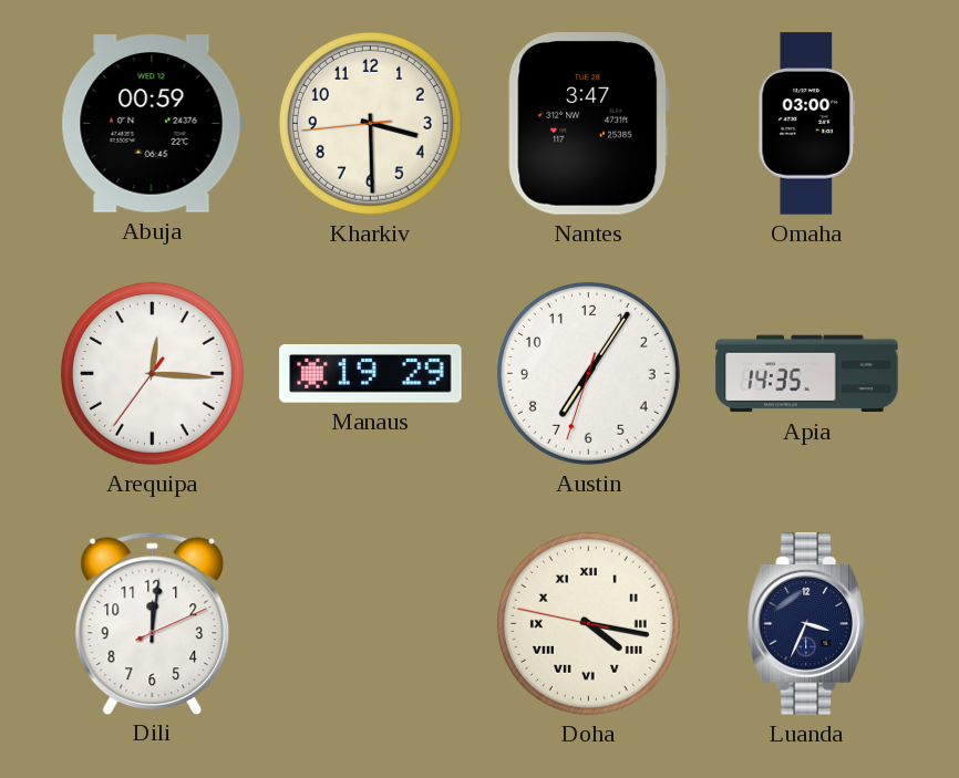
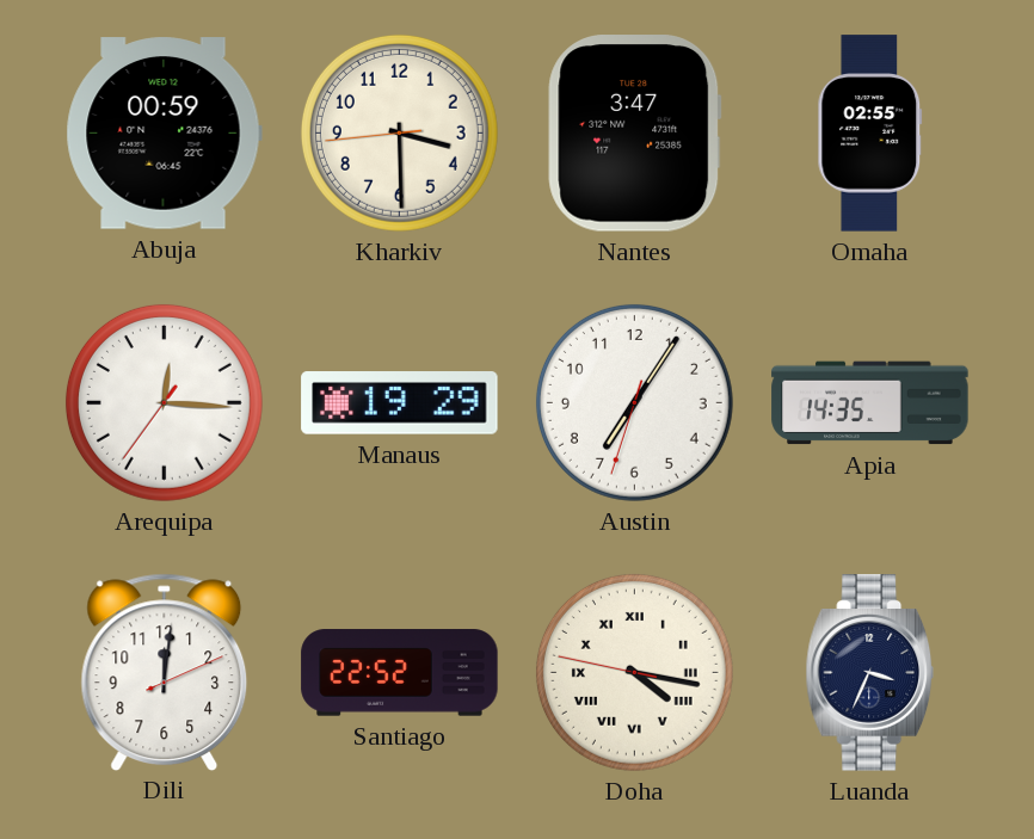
Omaha: 03:00 -> 02:55
Santiago: none -> 22:52
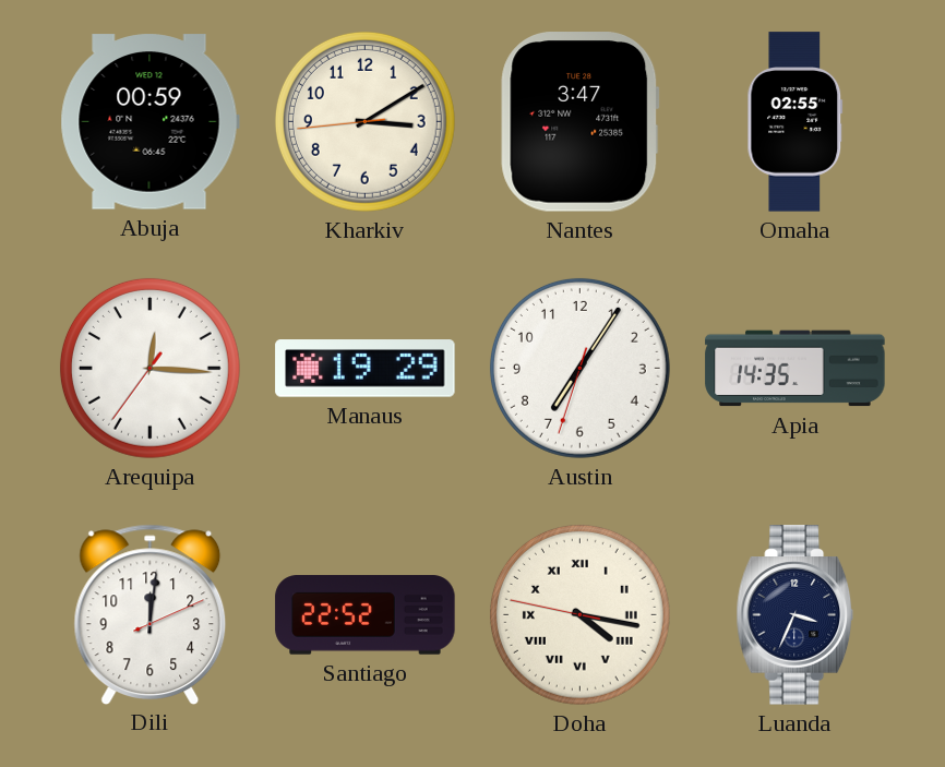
Kharkiv: 3:29 -> 3:09
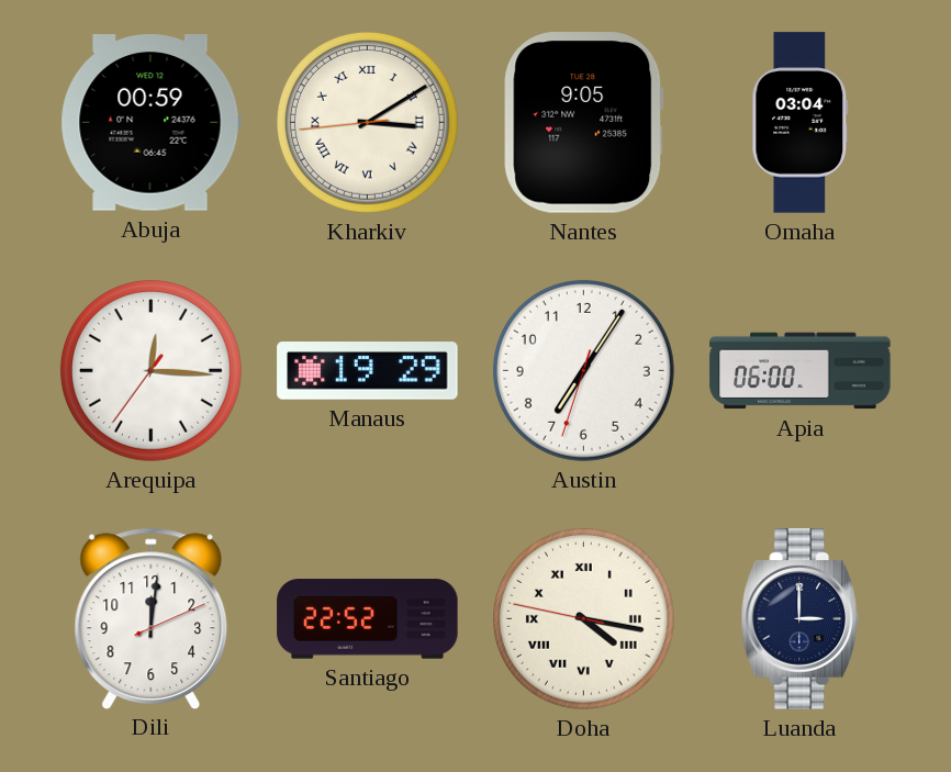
Kharkiv numerals: Arabic -> Roman
Nantes: 3:47 -> 9:05
Omaha: 02:55 -> 03:04
Apia: 14:35 -> 06:00
Luanda: 3:34 -> 3:00
